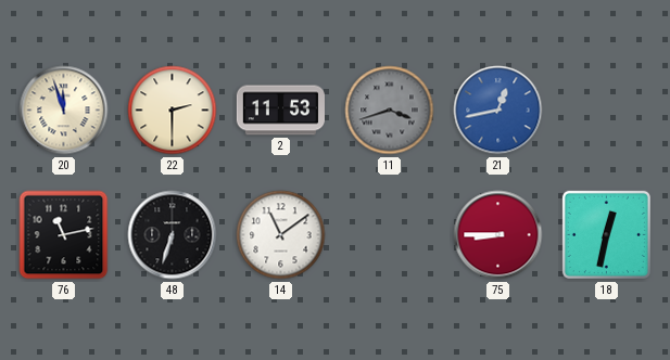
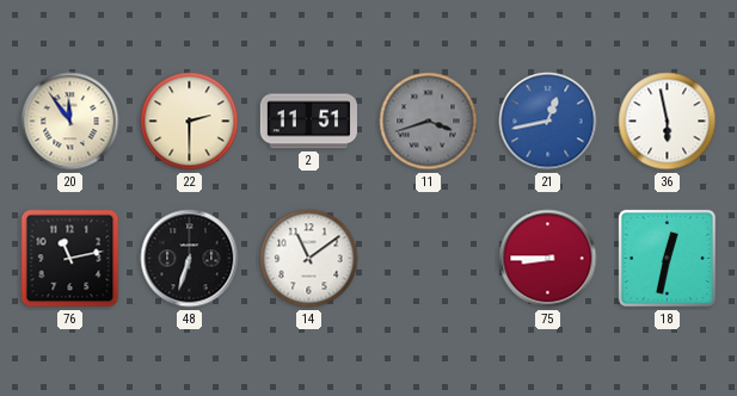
20: 11:57 -> 11:54
2: 11:53 -> 11:51
36: none -> 5:58
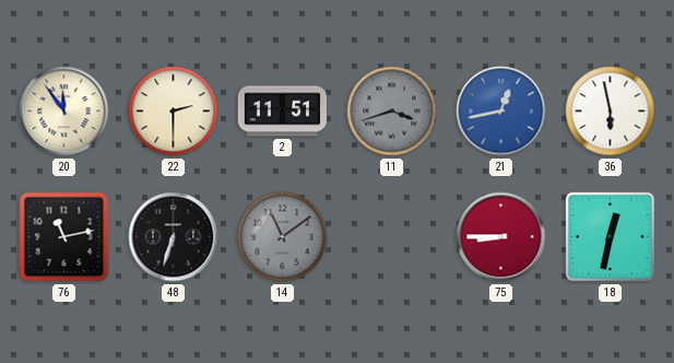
14 dial: white -> grey
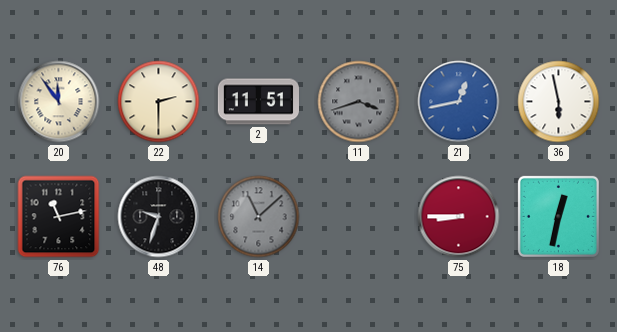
48: 6:33 -> 9:33
14: 11:09 -> 11:08
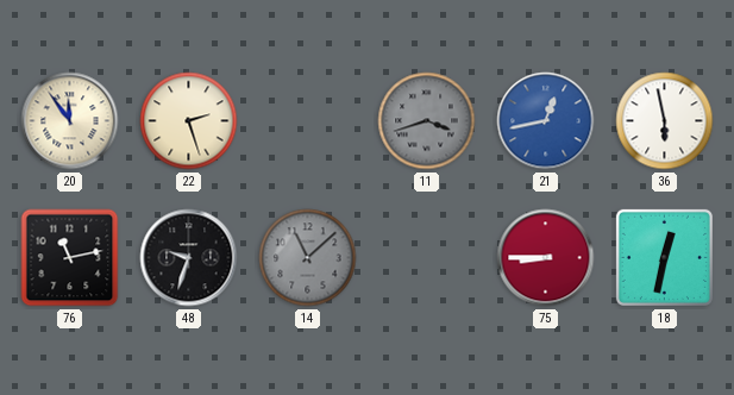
22: 2:30 -> 2:27
2: 11:51 -> none
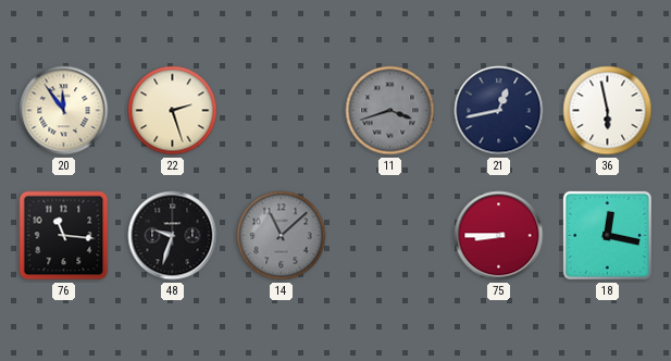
21 dial: blue -> navy
76: 11:13 -> 11:16
18: 12:32 -> 12:17
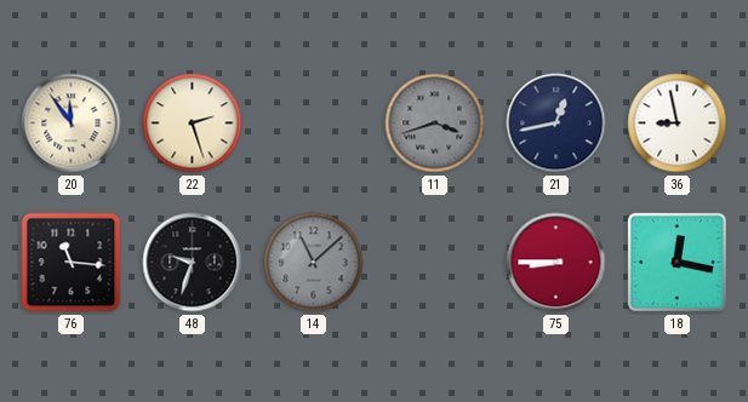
36: 5:58 -> 8:58
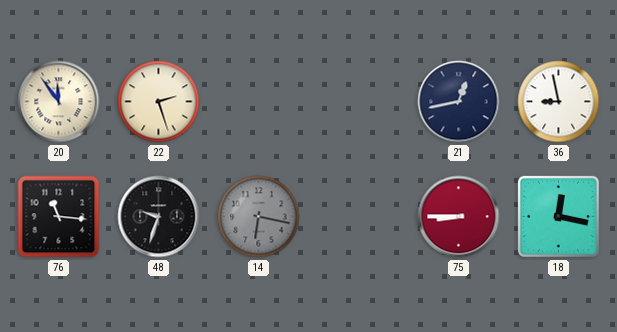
11: 3:42 -> none
14: 11:08 -> 6:17
